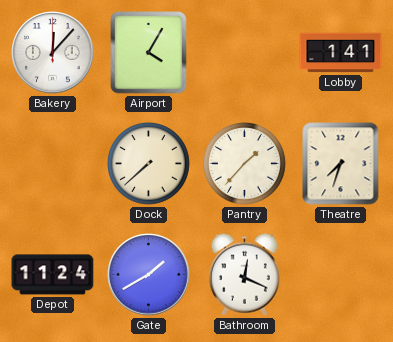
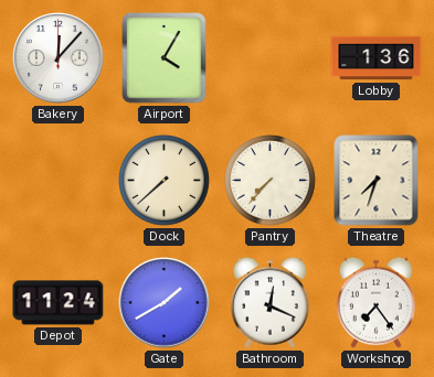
Lobby: 1:41 -> 1:36
Pantry: 1:37 -> 7:37
Workshop: none -> 7:24
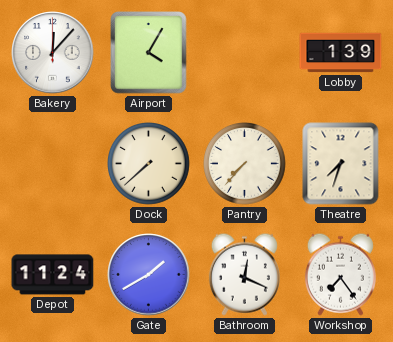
Lobby: 1:36 -> 1:39
